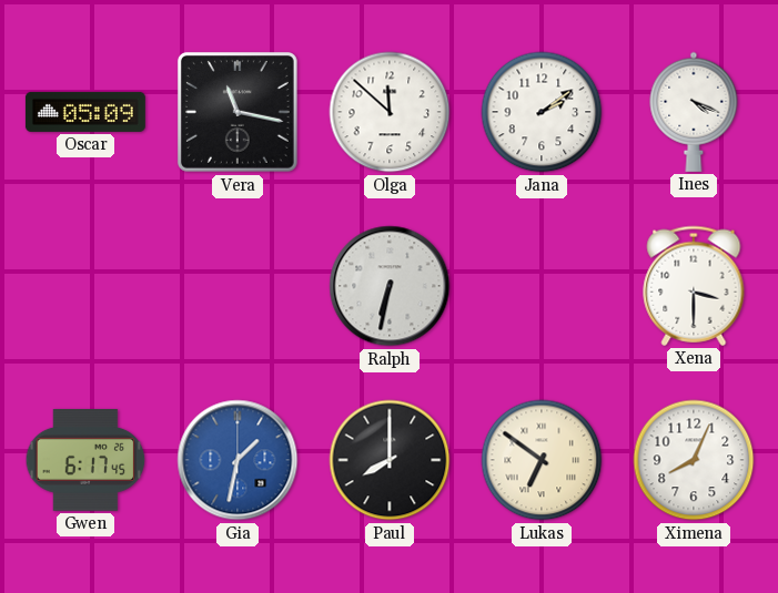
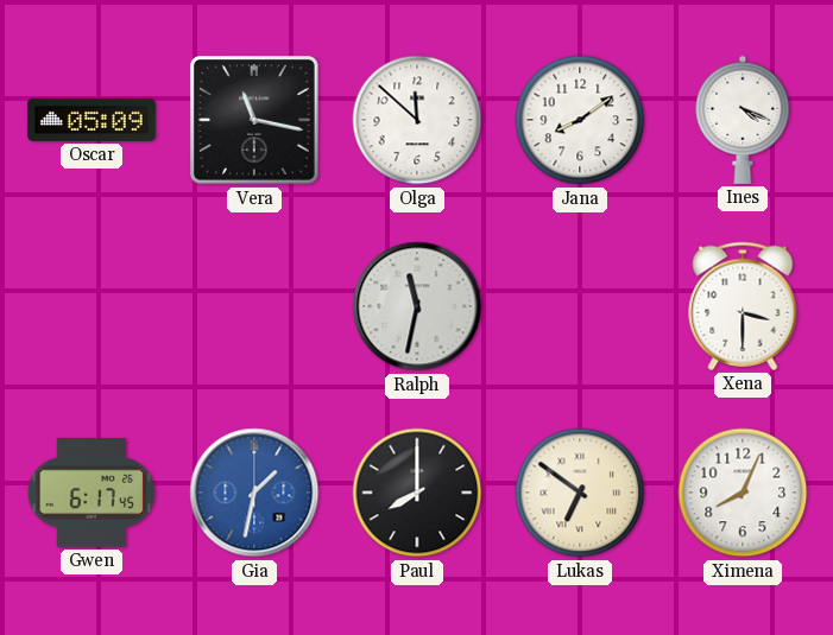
Jana: 2:09 -> 8:09
Ralph: 6:32 -> 11:32
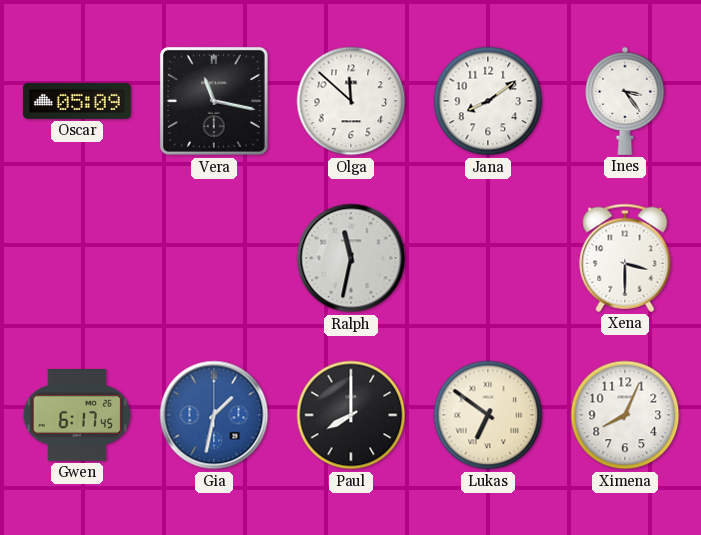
Ines: 4:19 -> 3:24
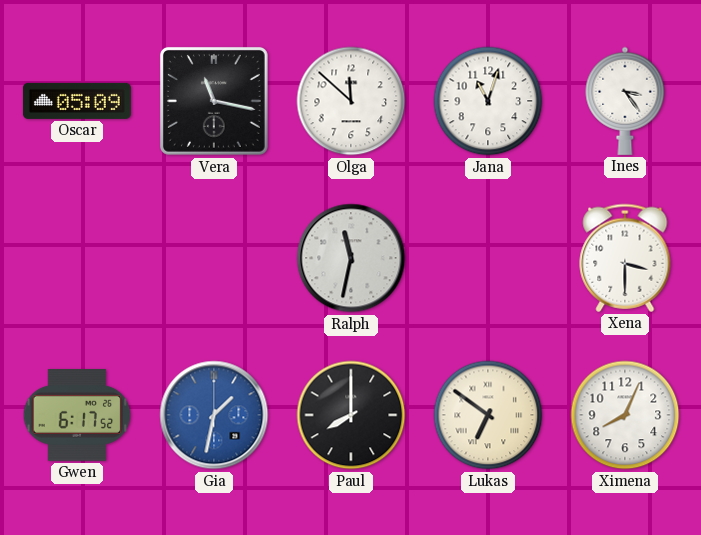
Jana: 8:09 -> 11:03
Gwen: 6:17:45 -> 6:17:52
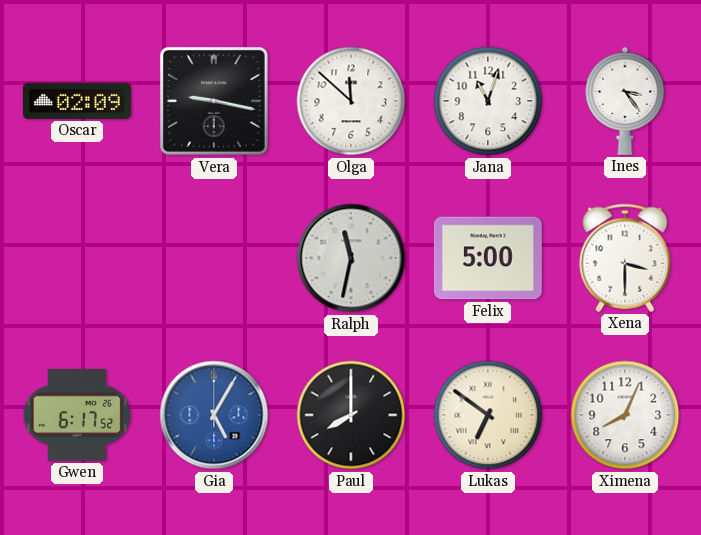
Oscar: 05:09 -> 02:09
Vera: 11:17 -> 9:17
Felix: none -> 5:00
Gia: 1:32 -> 5:05
